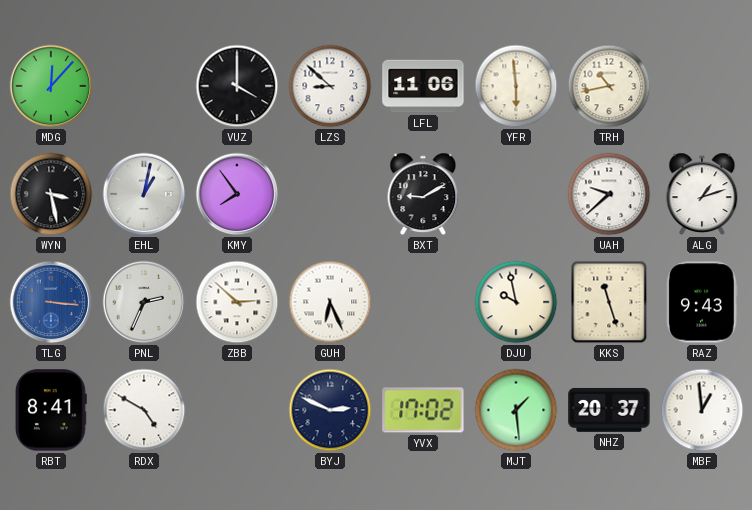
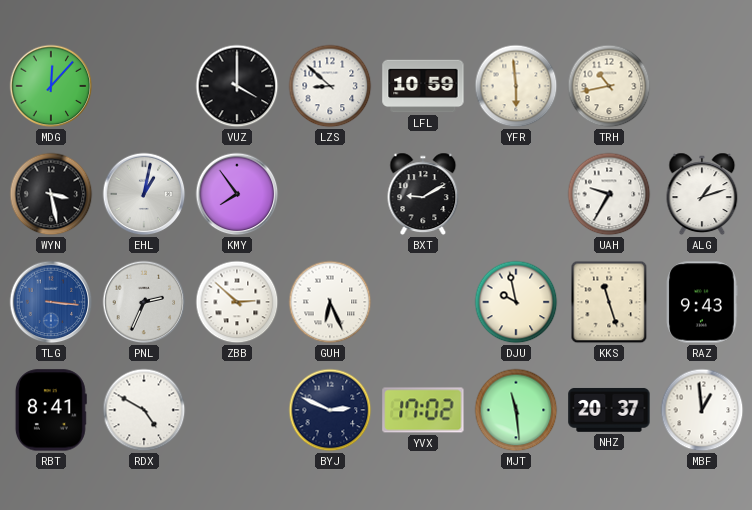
LFL: 11:06 -> 10:59
UAH: 9:38 -> 9:35
MJT: 1:29 -> 11:29
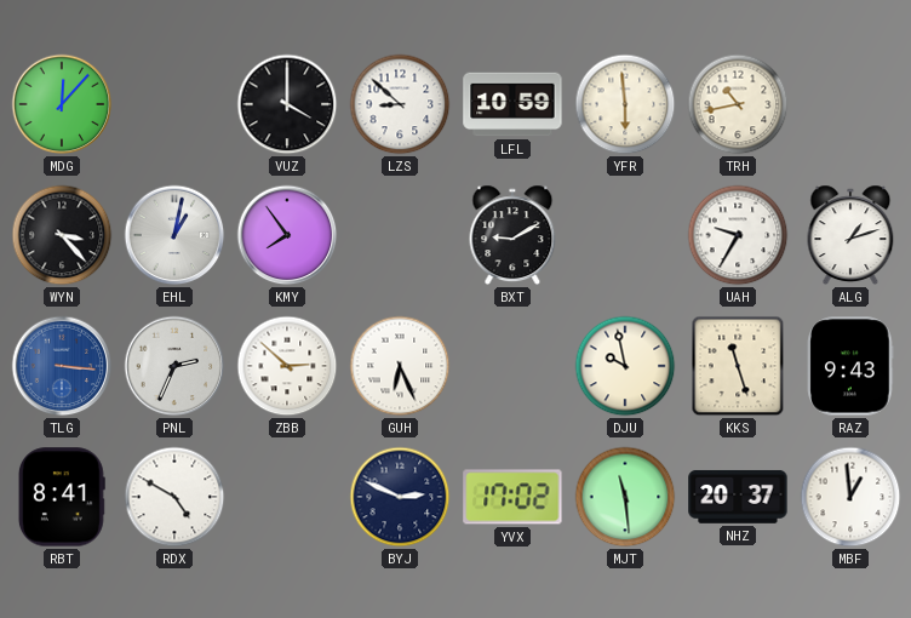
WYN: 3:28 -> 3:23
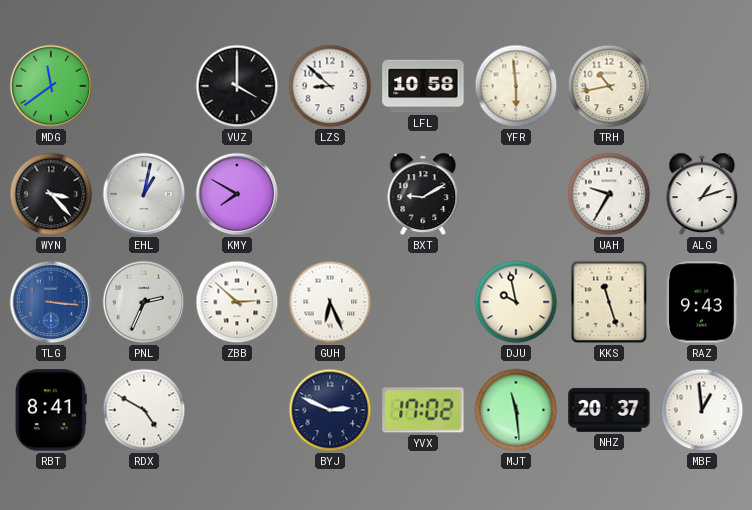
MDG: 12:07 -> 11:39
LFL: 10:59 -> 10:58
KMY: 7:54 -> 7:50
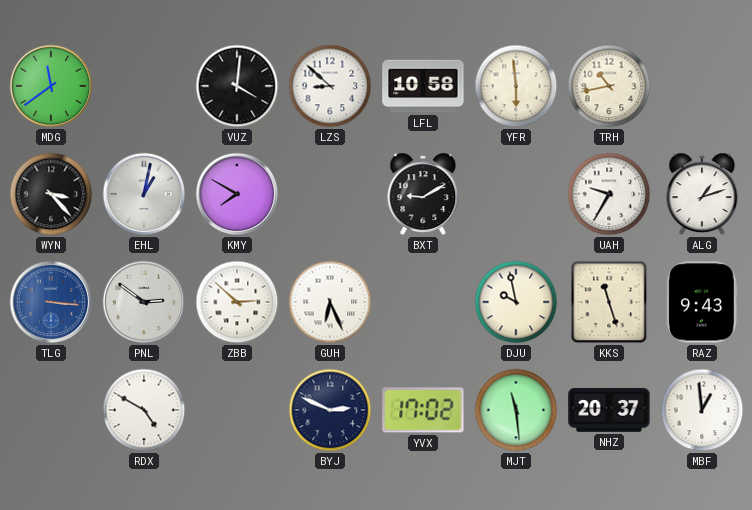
VUZ: 4:00 -> 4:01
PNL: 2:34 -> 2:51
RBT: 8:41 -> none
